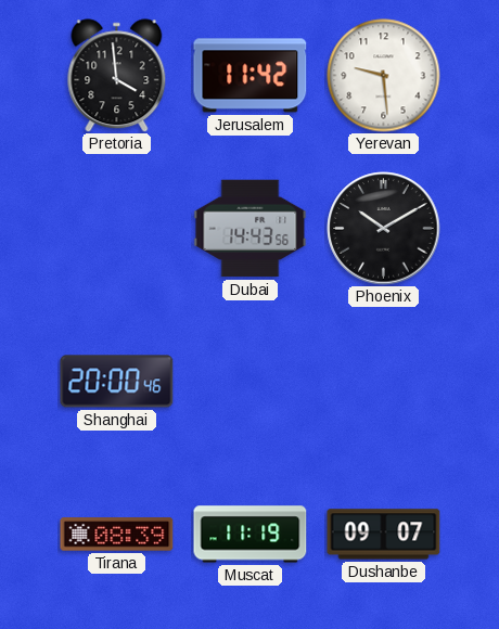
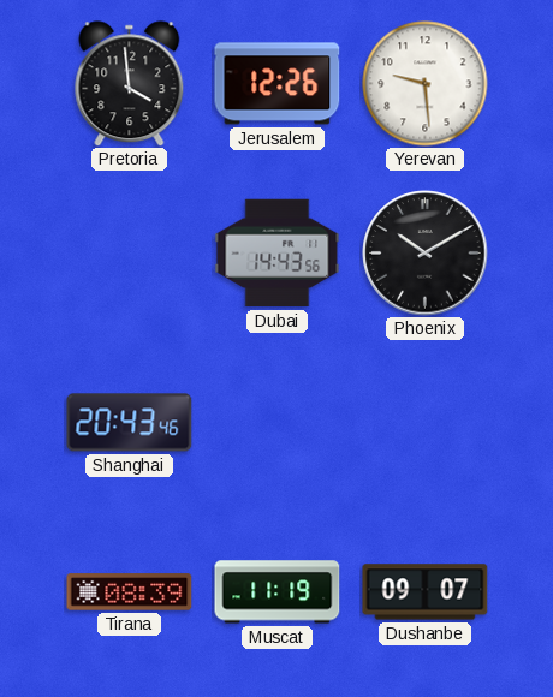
Jerusalem: 11:42 -> 12:26
Shanghai: 20:00 -> 20:43
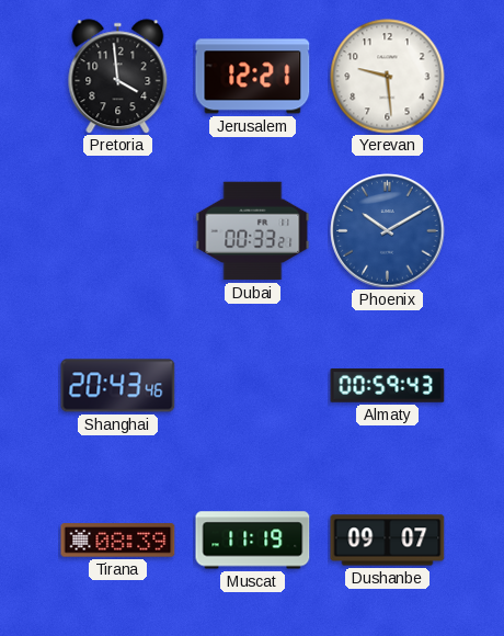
Jerusalem: 12:26 -> 12:21
Dubai: 14:43 -> 00:33
Phoenix dial: black -> blue
Almaty: none -> 00:59
